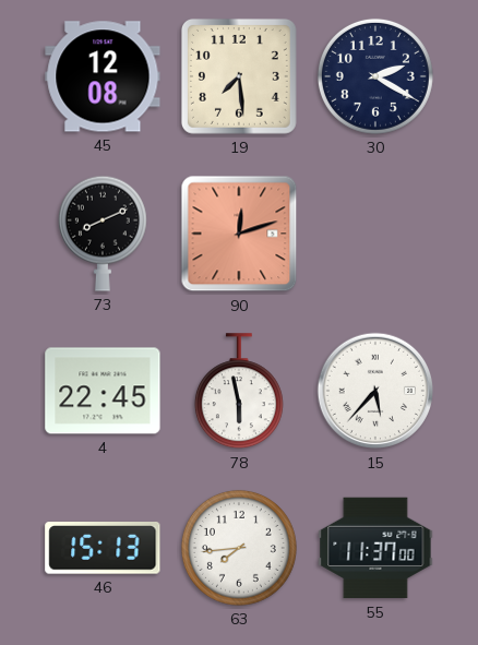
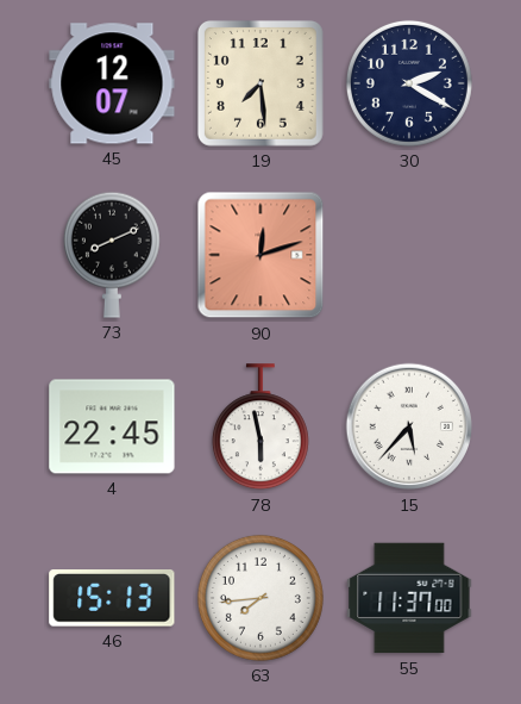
45: 12:08 -> 12:07
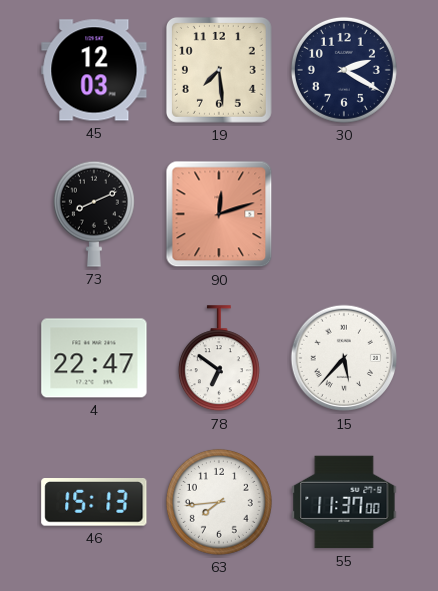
45: 12:07 -> 12:03
4: 22:45 -> 22:47
78: 5:58 -> 6:51
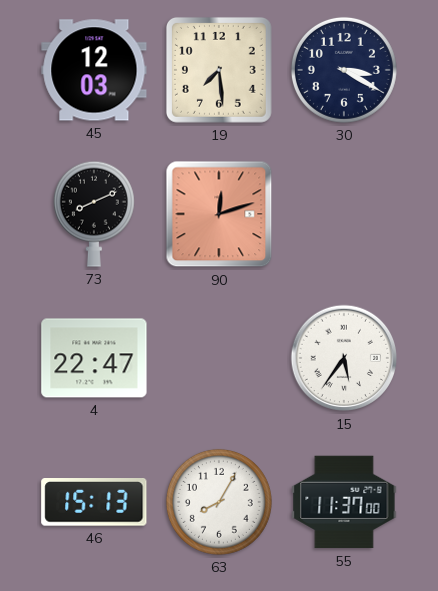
30: 2:20 -> 3:20
78: 6:51 -> none
15: 5:37 -> 5:36
63: 7:44 -> 8:05
